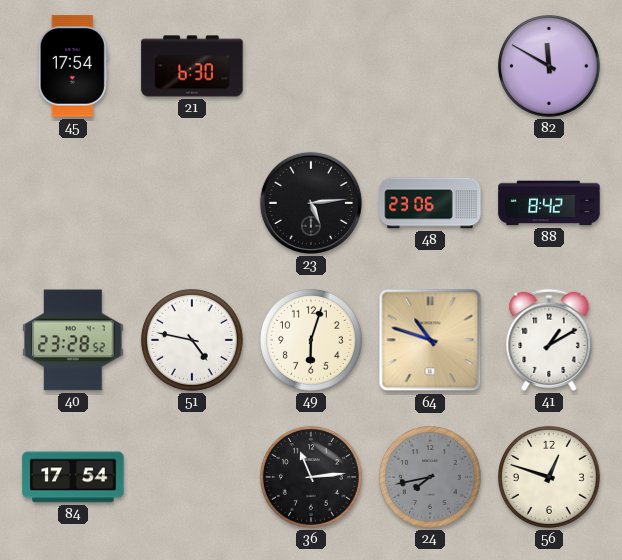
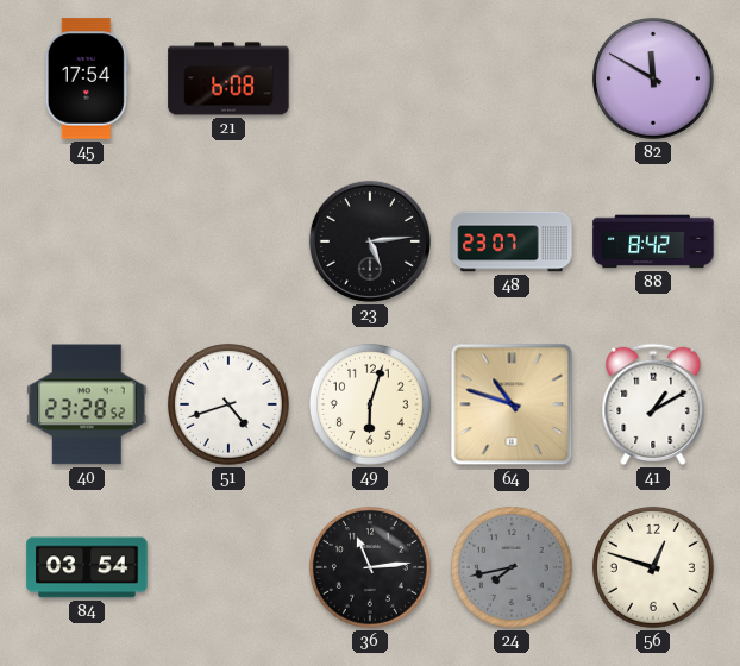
21: 6:30 -> 6:08
48: 23:06 -> 23:07
51: 4:47 -> 4:42
84: 17:54 -> 03:54
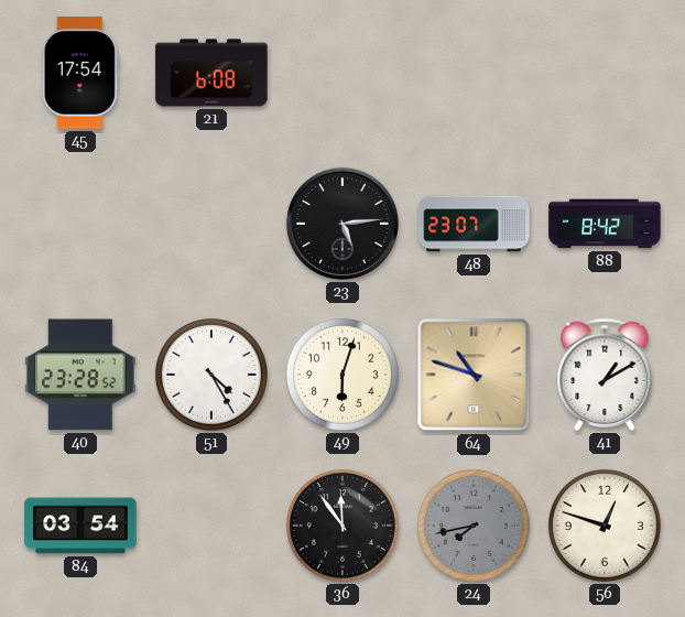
82: 11:50 -> none
51: 4:42 -> 4:25
36: 11:14 -> 11:54
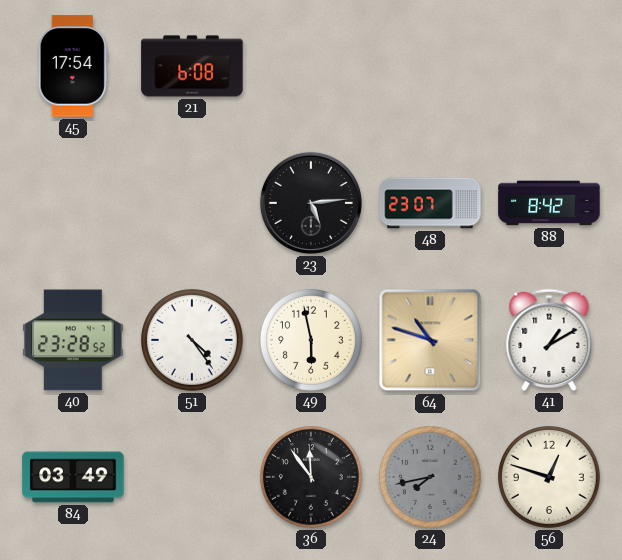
51: 4:25 -> 4:24
49: 6:03 -> 5:58
84: 03:54 -> 03:49
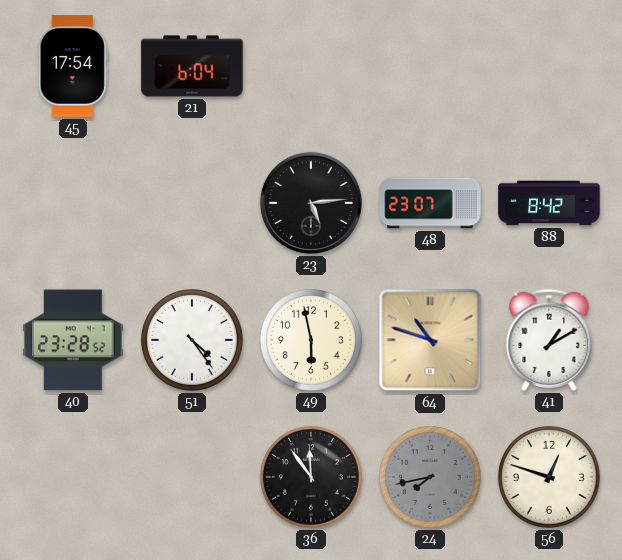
21: 6:08 -> 6:04
84: 03:49 -> none
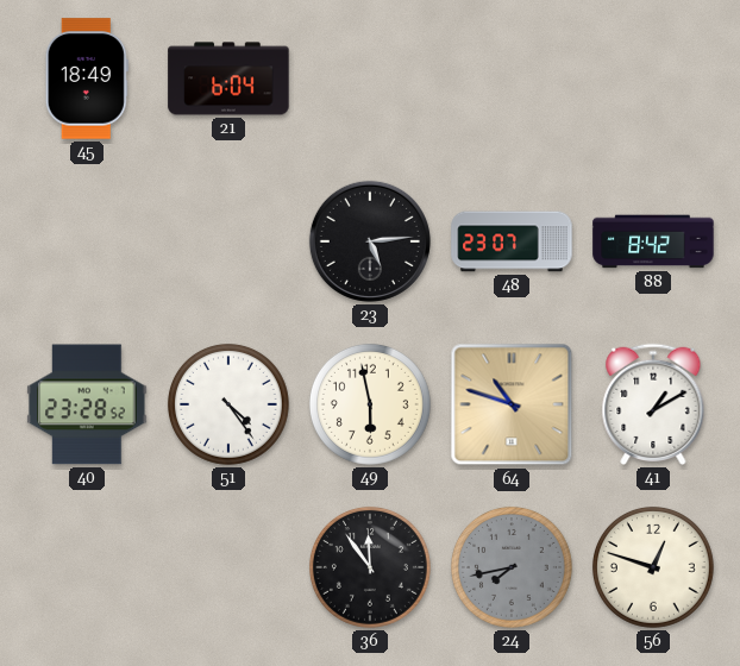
45: 17:54 -> 18:49
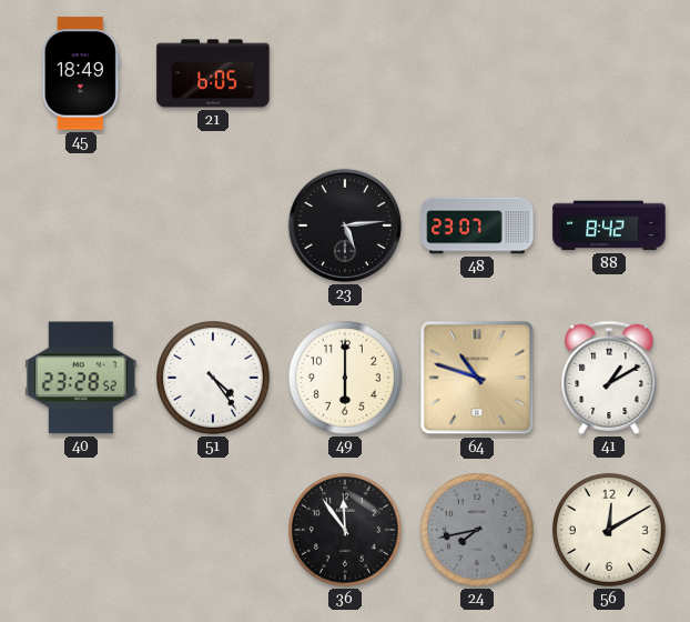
21: 6:04 -> 6:05
49: 5:58 -> 6:00
56: 12:48 -> 12:10
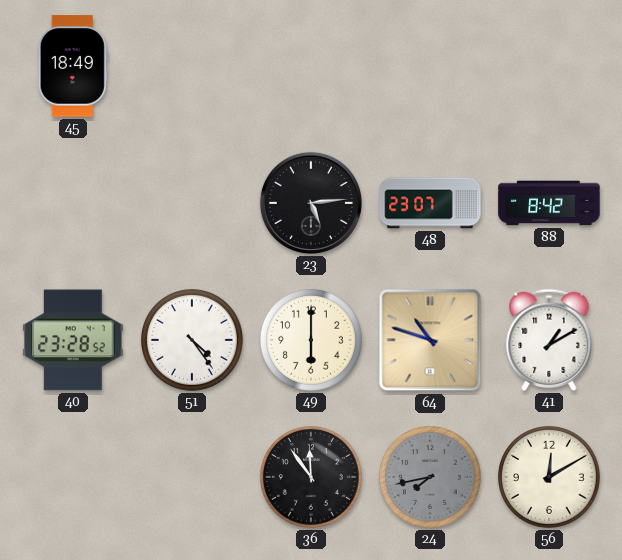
21: 6:05 -> none
